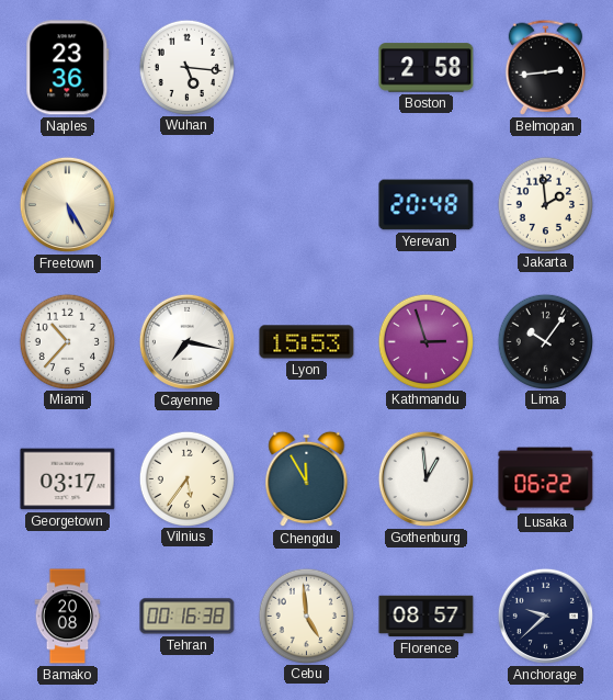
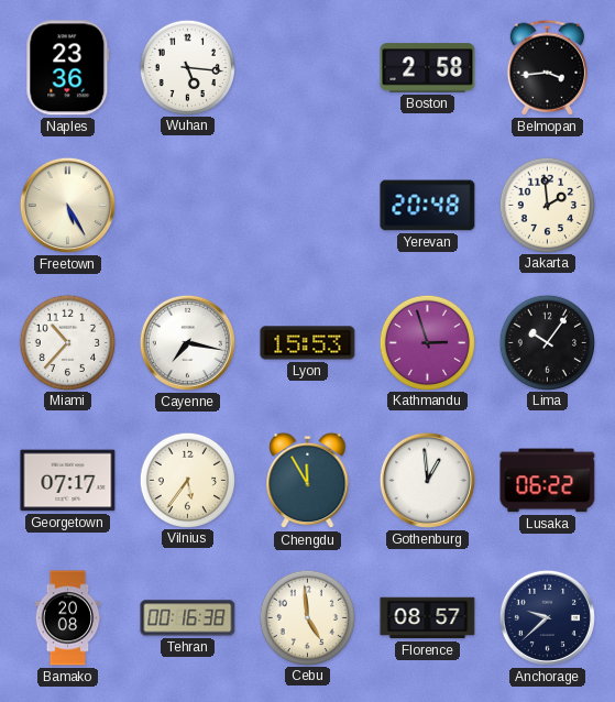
Belmopan: 2:44 -> 3:44
Georgetown: 03:17 -> 07:17
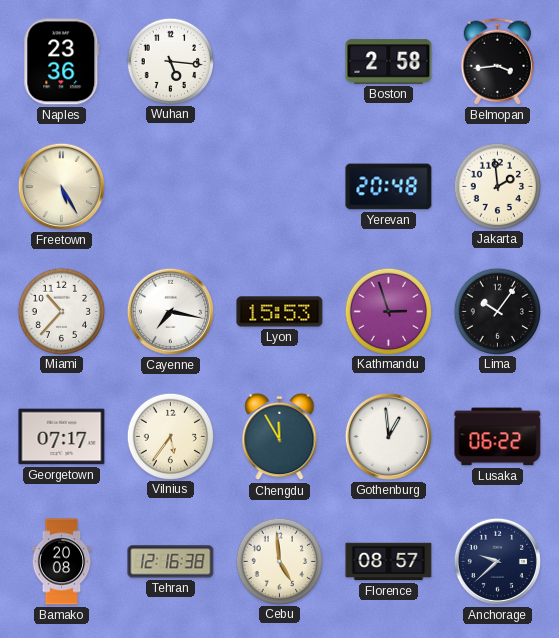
Tehran: 00:16 -> 12:16
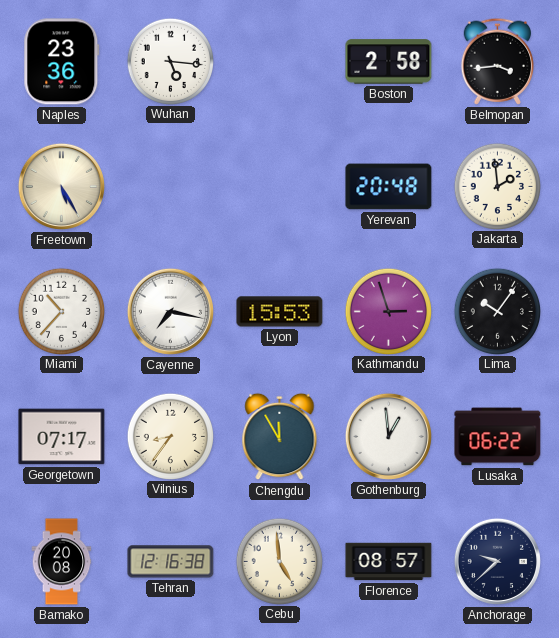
Vilnius: 5:36 -> 8:36
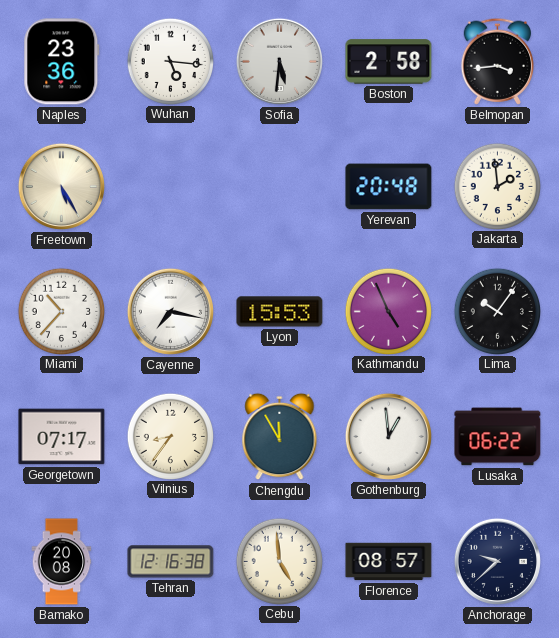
Sofia: none -> 5:31
Kathmandu: 2:57 -> 4:56
